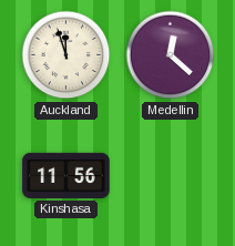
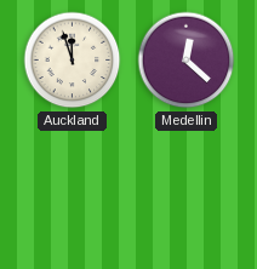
Kinshasa: 11:56 -> none
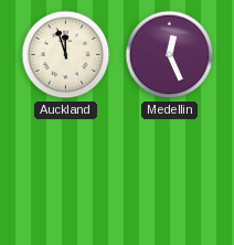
Medellin: 12:22 -> 12:26
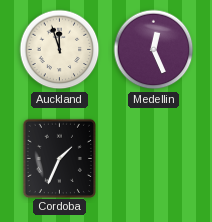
Cordoba: none -> 1:34
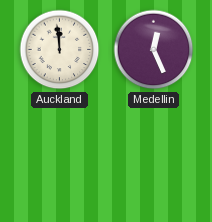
Auckland: 11:57 -> 11:59
Cordoba: 1:34 -> none
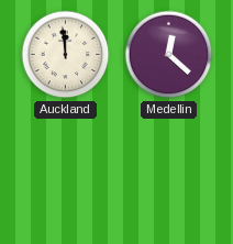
Medellin: 12:26 -> 12:22
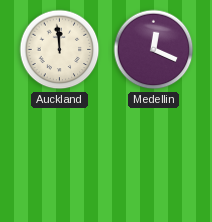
Medellin: 12:22 -> 12:19
